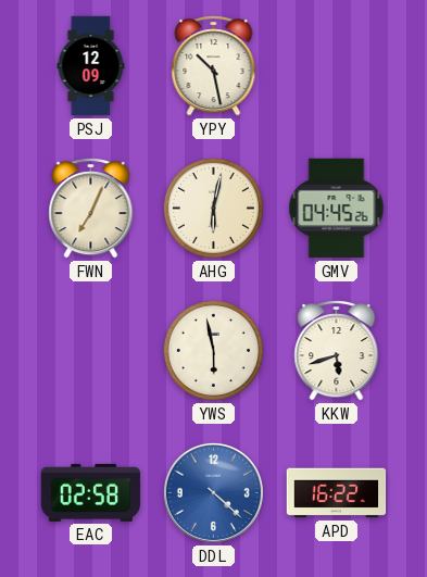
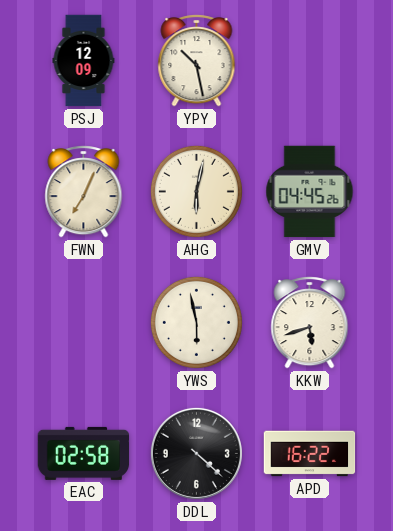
DDL dial: blue -> black
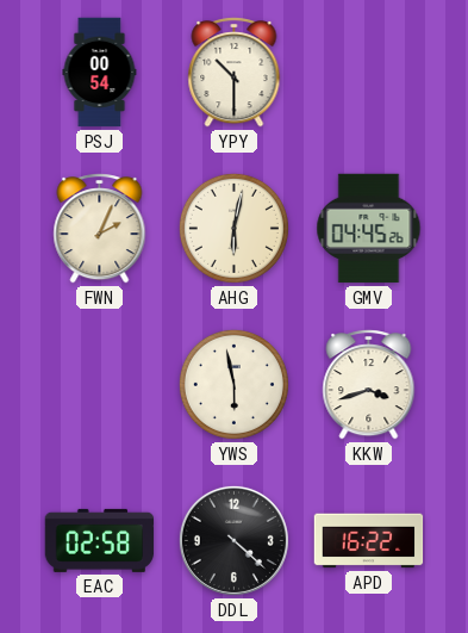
PSJ: 12:09 -> 00:54
YPY: 10:28 -> 10:30
FWN: 7:04 -> 2:04
KKW: 5:42 -> 3:42
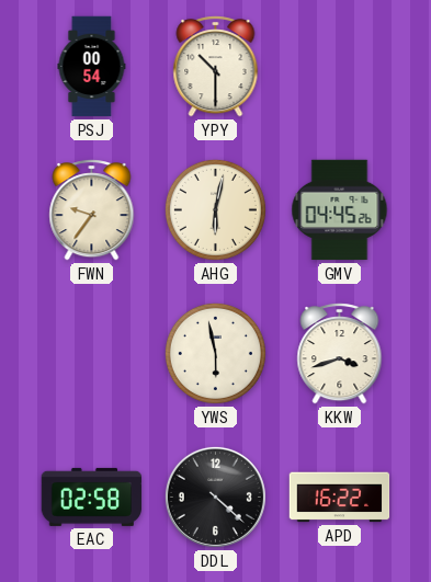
FWN: 2:04 -> 9:36
